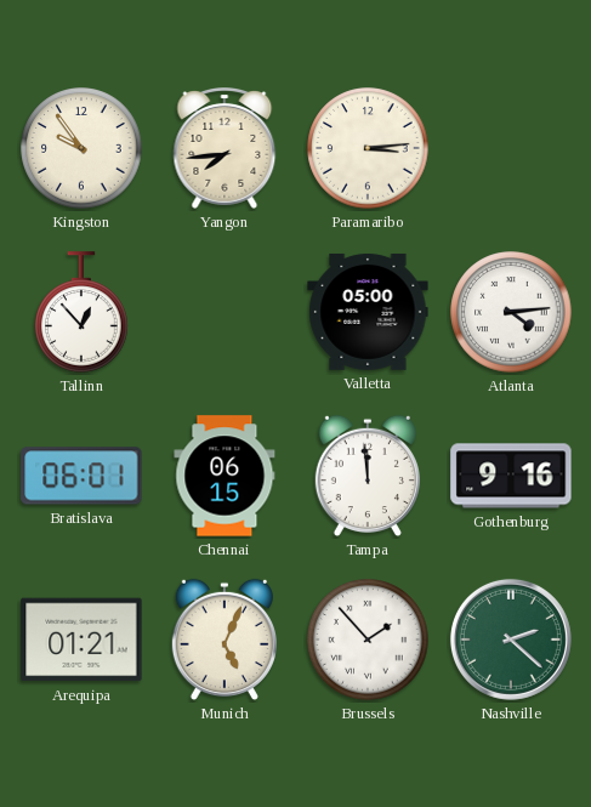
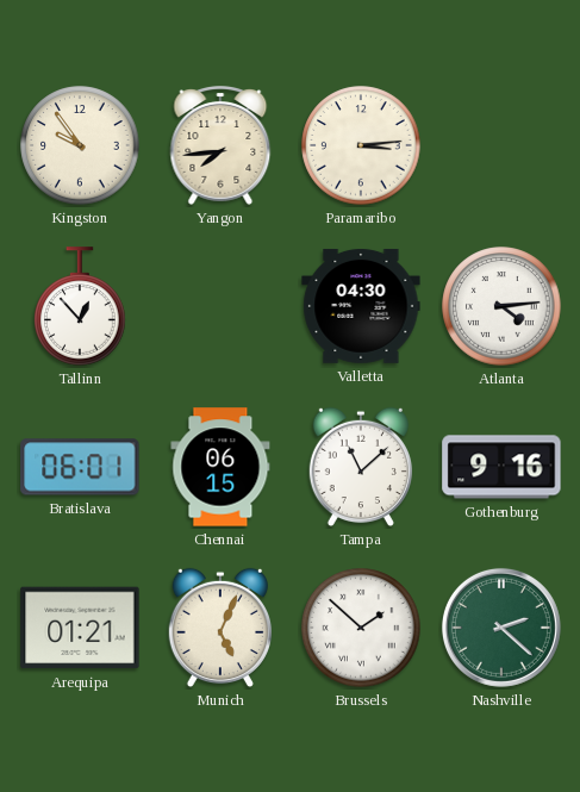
Valletta: 05:00 -> 04:30
Tampa: 11:59 -> 11:08
Brussels: 1:53 -> 1:52
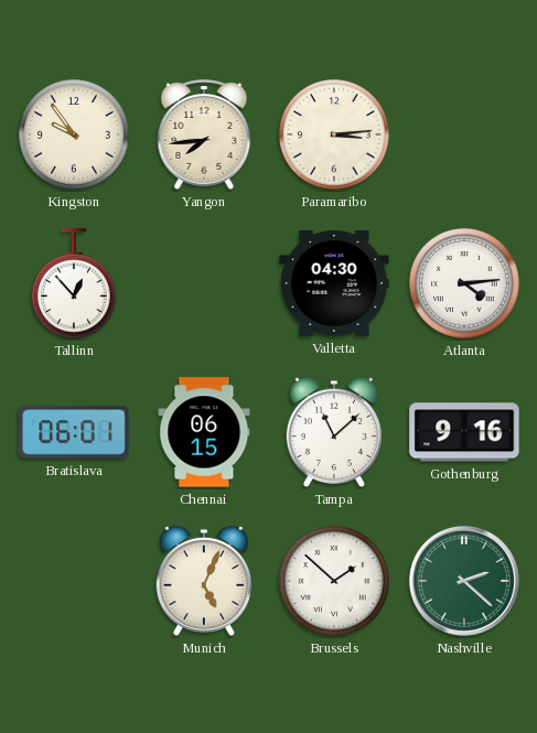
Arequipa: 01:21 -> none
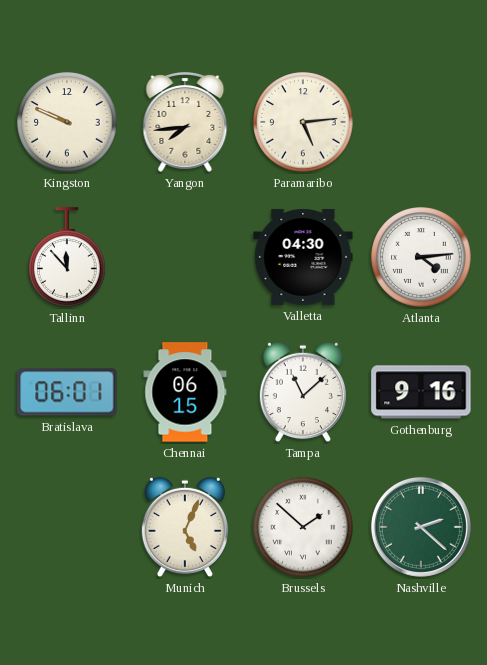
Kingston: 9:54 -> 9:49
Paramaribo: 3:14 -> 5:14
Tallinn: 12:53 -> 11:53
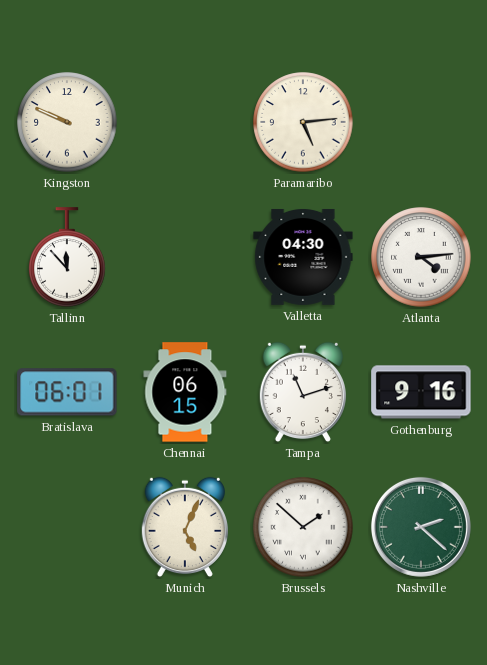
Yangon: 7:44 -> none
Tampa: 11:08 -> 11:12
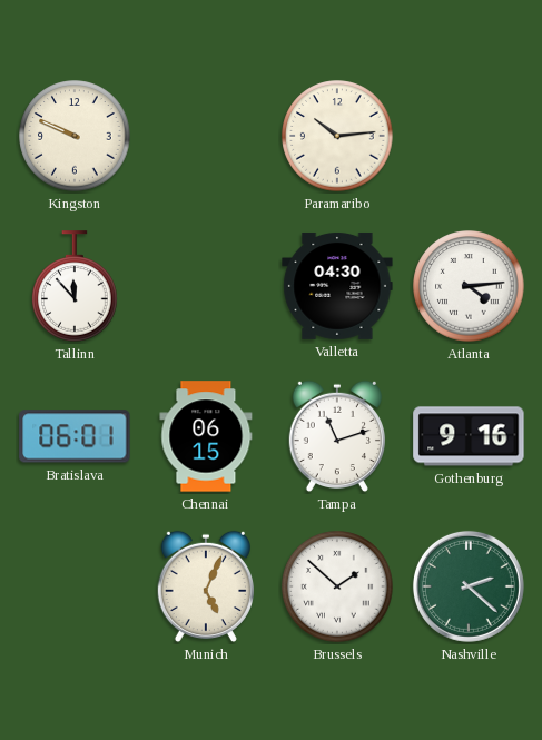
Paramaribo: 5:14 -> 10:14
